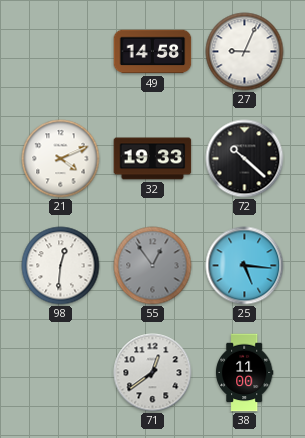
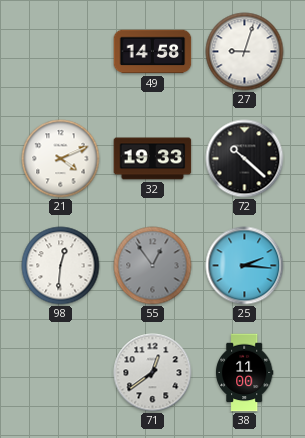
27: 9:04 -> 9:03
25: 5:16 -> 2:16
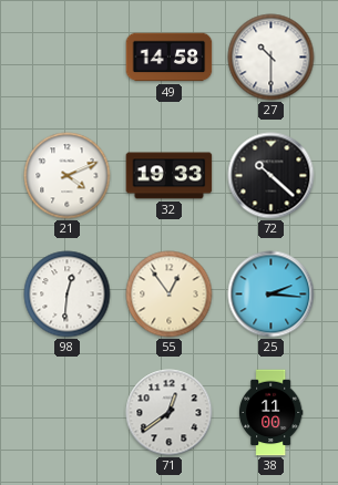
27: 9:03 -> 10:30
55 dial: grey -> cream
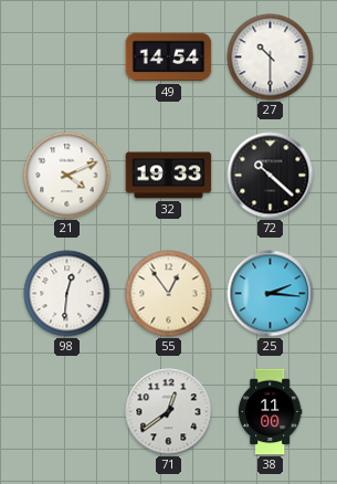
49: 14:58 -> 14:54
